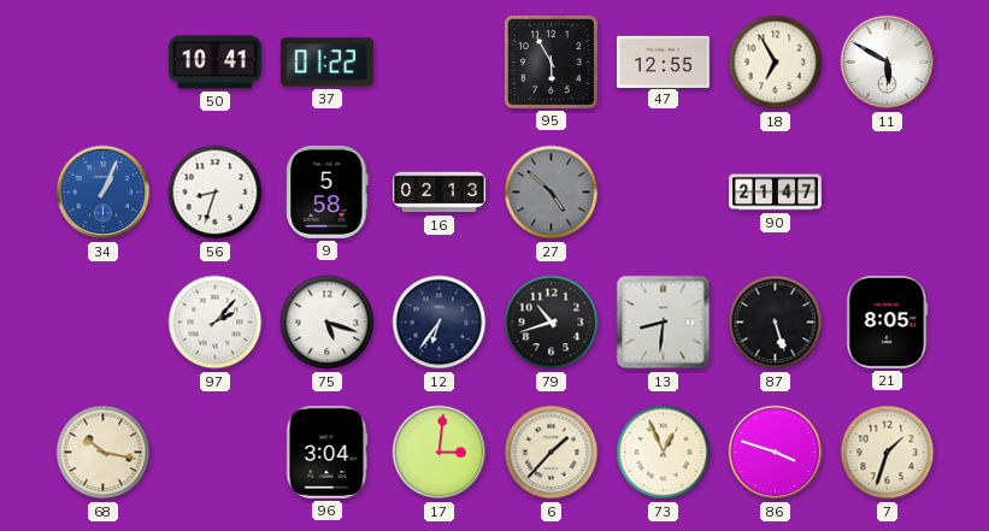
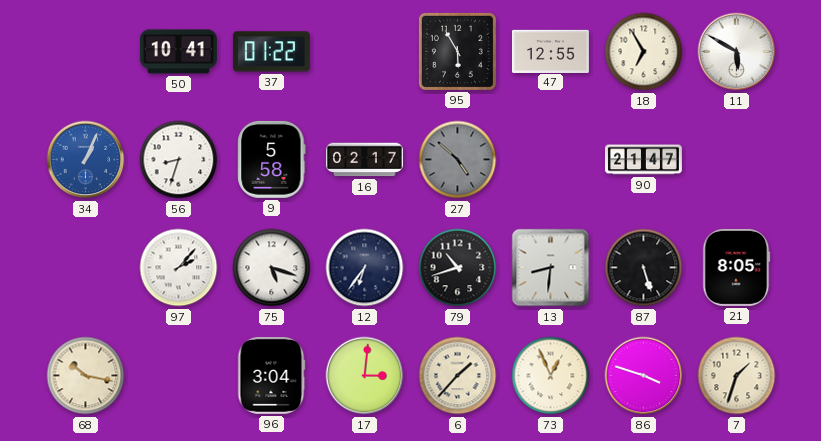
16: 02:13 -> 02:17
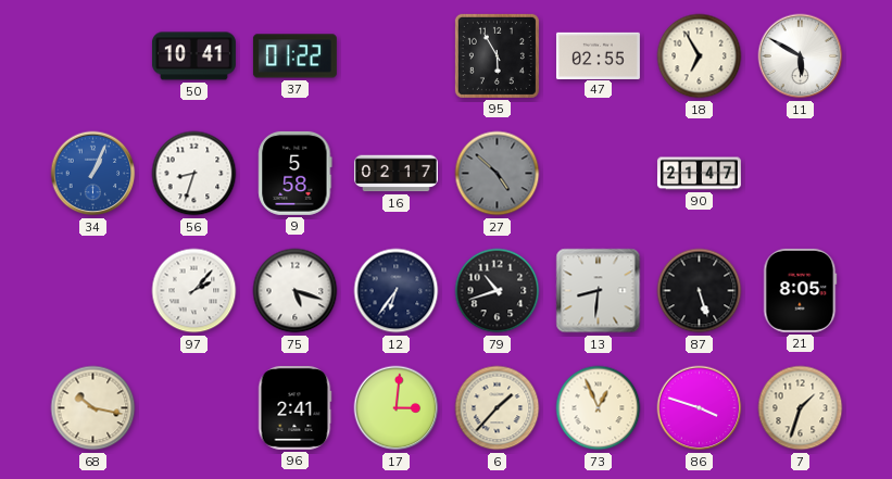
47: 12:55 -> 02:55
96: 3:04 -> 2:41
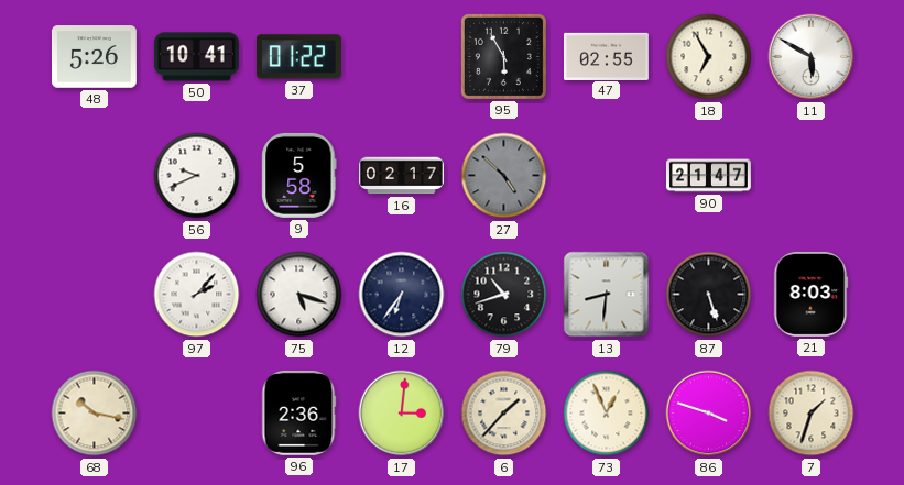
48: none -> 5:26
34: 1:04 -> none
56: 8:33 -> 9:41
21: 8:05 -> 8:03
96: 2:41 -> 2:36
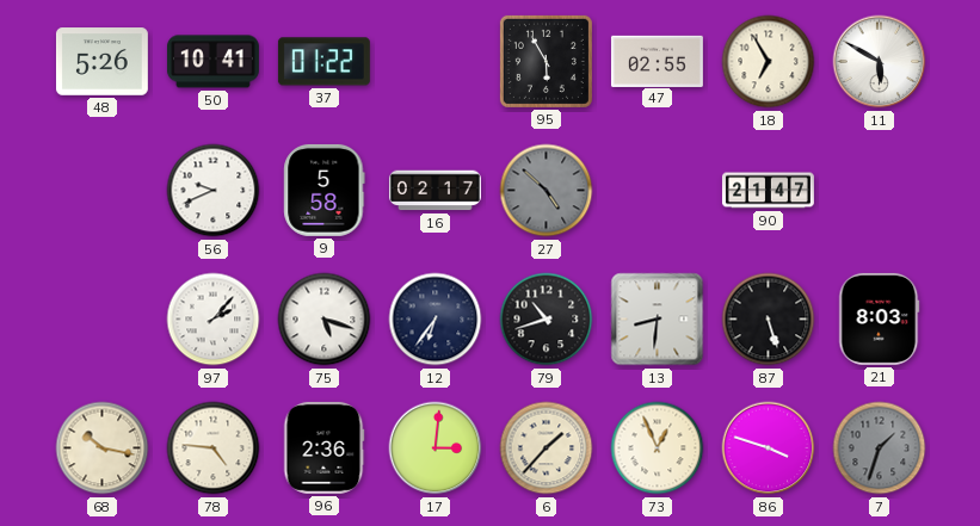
78: none -> 4:46
7 dial: cream -> grey
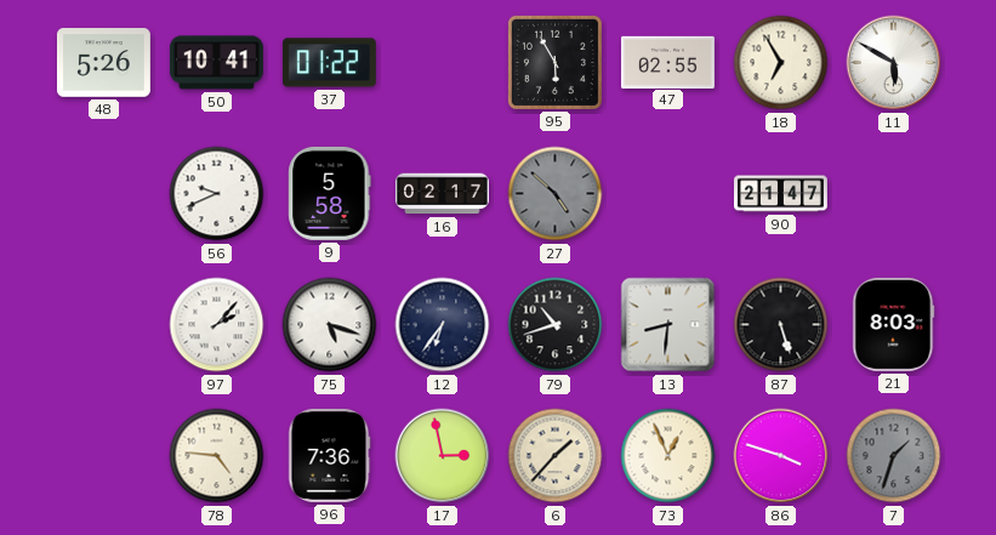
68: 10:17 -> none
96: 2:36 -> 7:36
17: 3:01 -> 2:58
